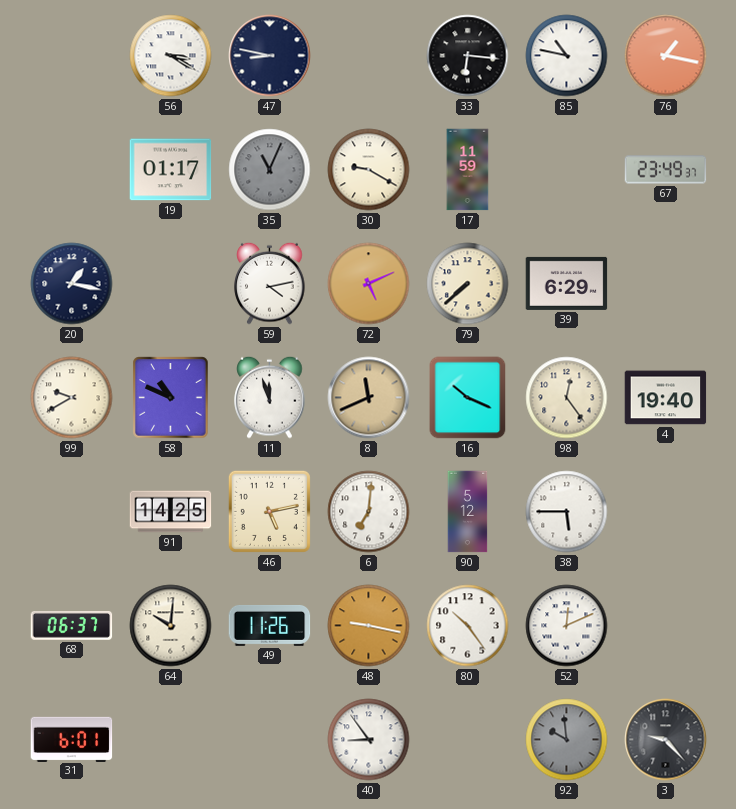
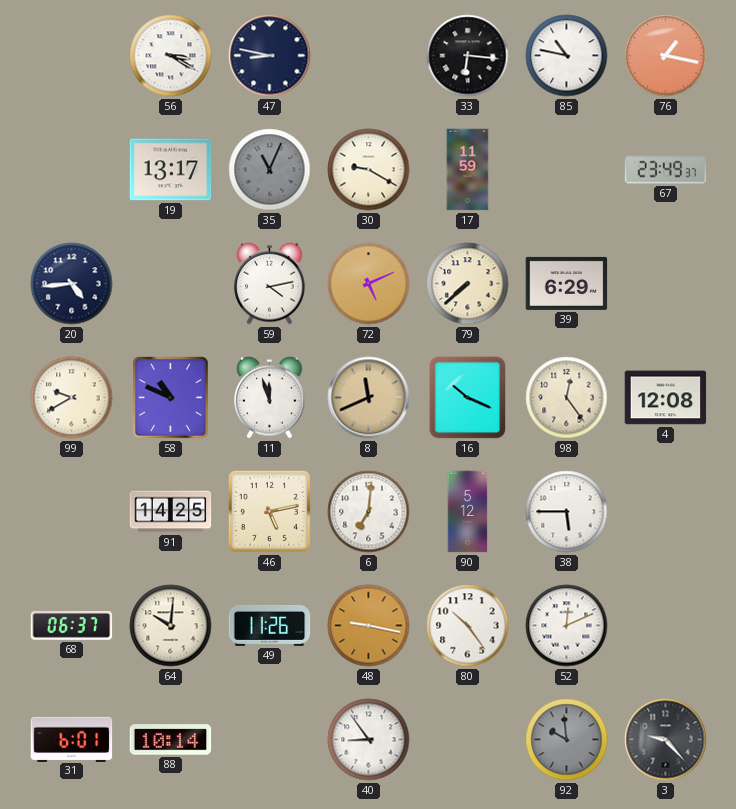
19: 01:17 -> 13:17
20: 1:17 -> 4:44
4: 19:40 -> 12:08
88: none -> 10:14
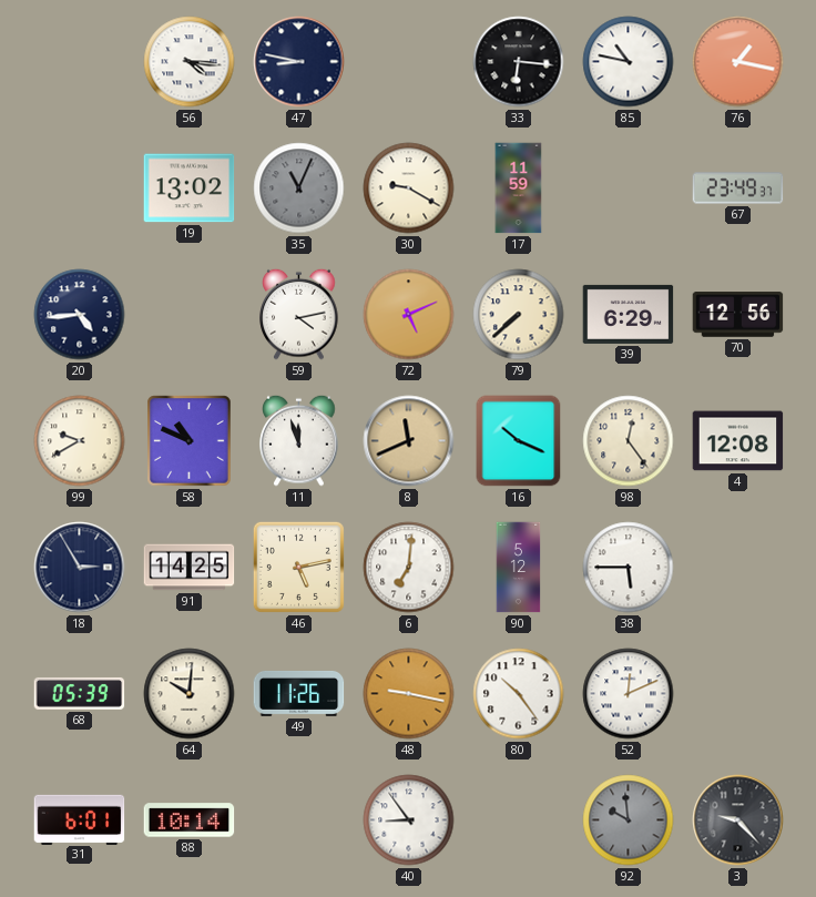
56: 3:20 -> 4:16
19: 13:17 -> 13:02
70: none -> 12:56
18: none -> 2:55
68: 06:37 -> 05:39
